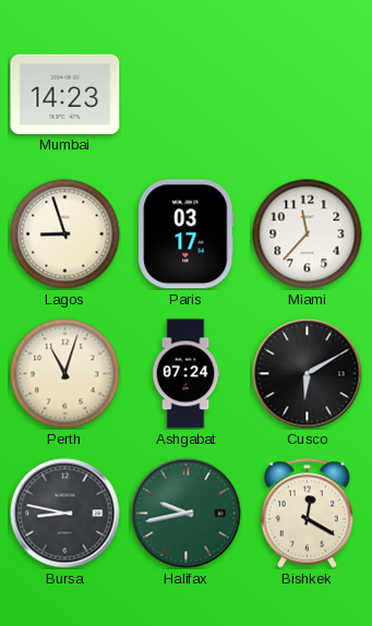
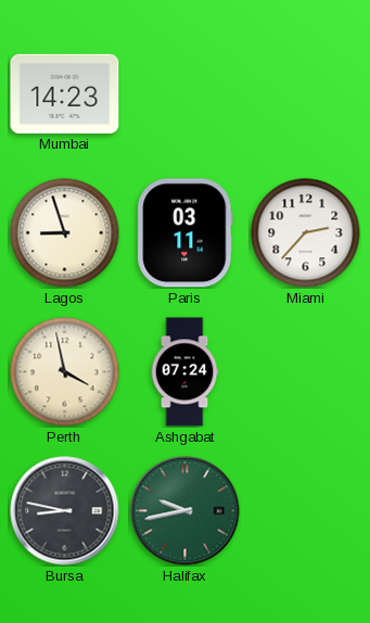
Paris: 03:17 -> 03:11
Miami: 11:37 -> 2:37
Perth: 11:03 -> 3:58
Cusco: 6:10 -> none
Bishkek: 12:20 -> none
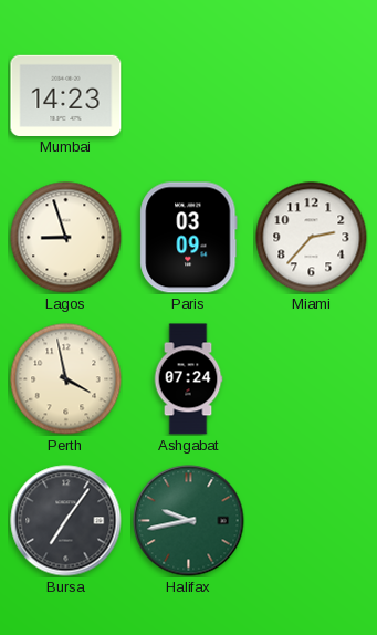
Paris: 03:11 -> 03:09
Bursa: 8:47 -> 7:06
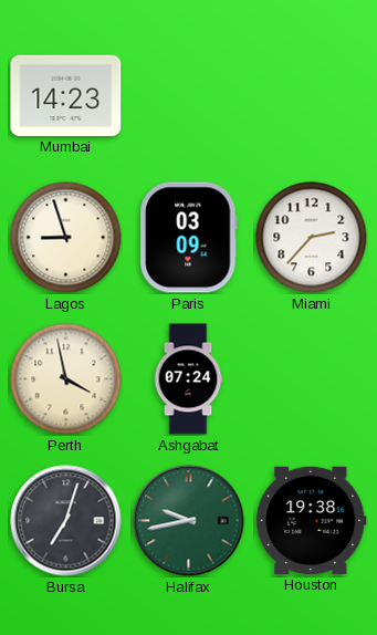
Bursa: 7:06 -> 7:03
Houston: none -> 19:38
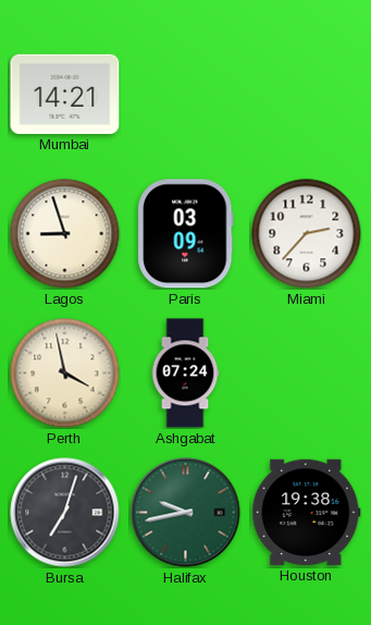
Mumbai: 14:23 -> 14:21
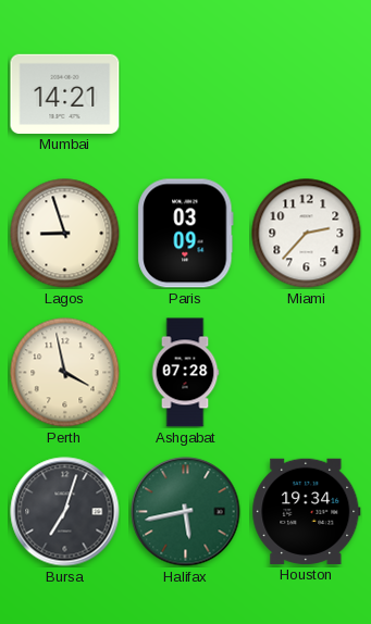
Ashgabat: 07:24 -> 07:28
Halifax: 9:43 -> 5:43
Houston: 19:38 -> 19:34
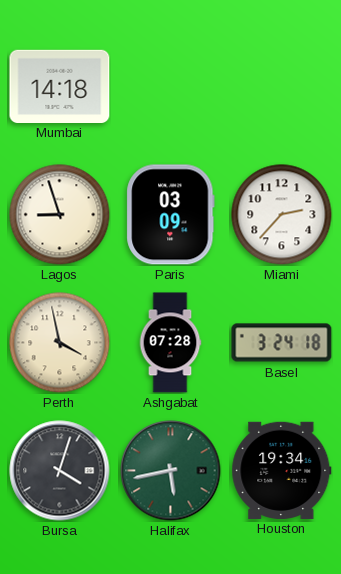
Mumbai: 14:21 -> 14:18
Basel: none -> 3:24
Bursa: 7:03 -> 4:03
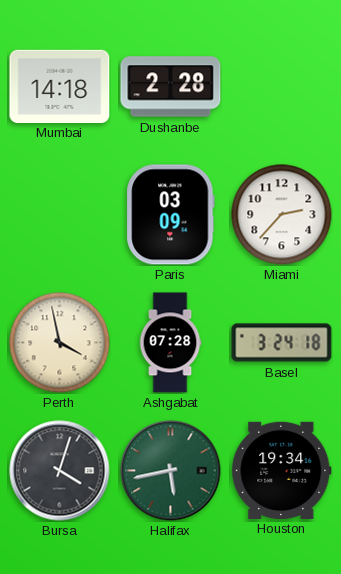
Dushanbe: none -> 2:28
Lagos: 8:57 -> none
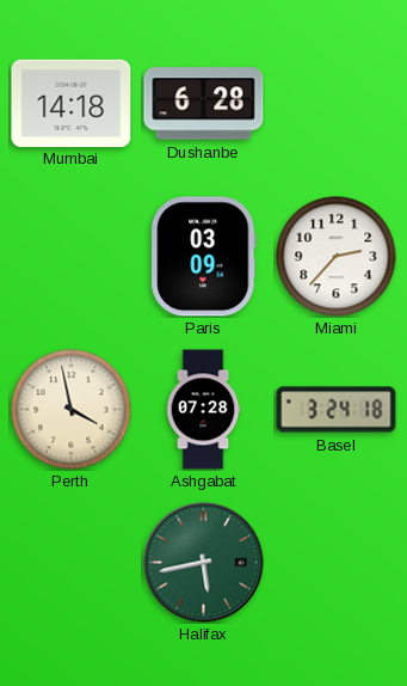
Dushanbe: 2:28 -> 6:28
Bursa: 4:03 -> none
Houston: 19:34 -> none
